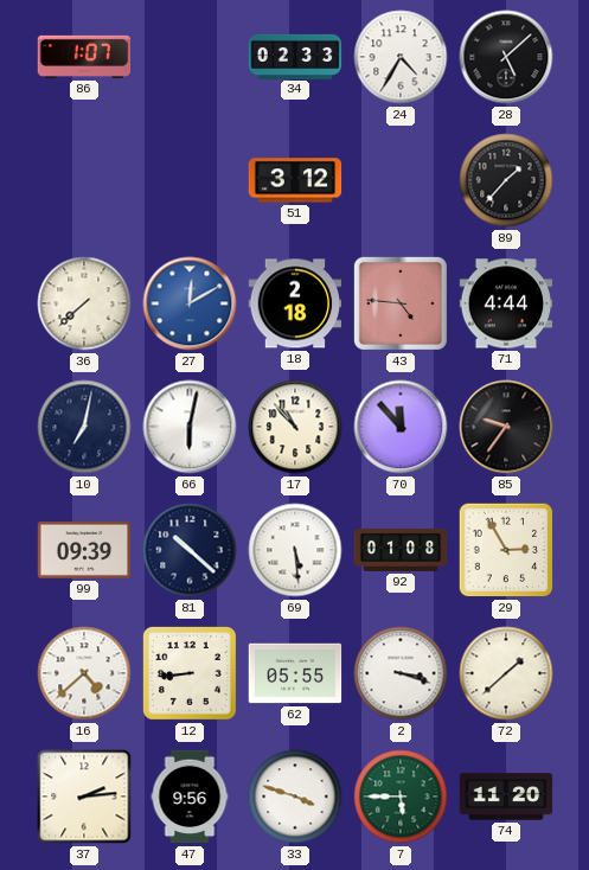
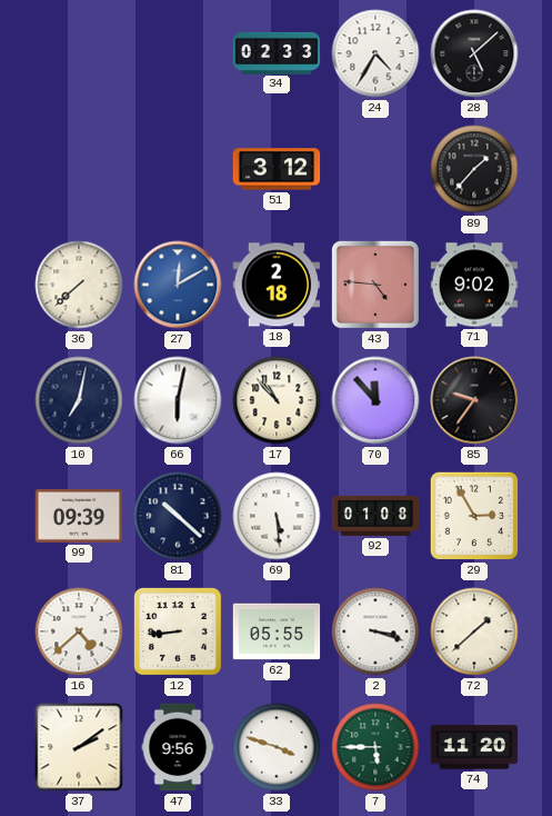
86: 1:07 -> none
71: 4:44 -> 9:02
37: 2:14 -> 2:09
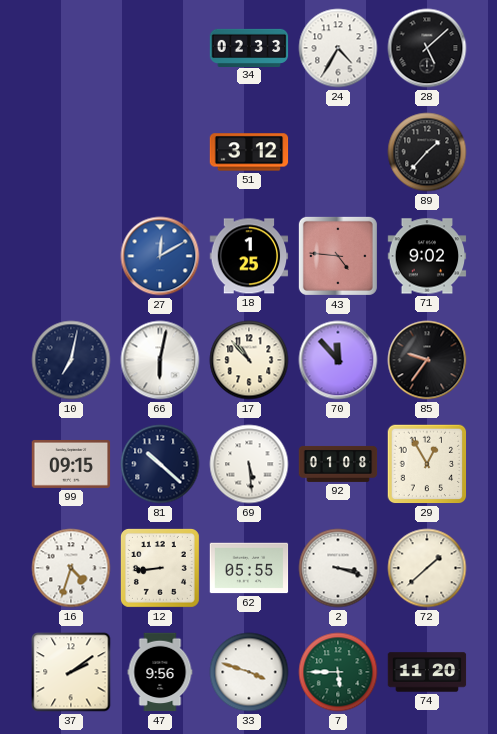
36: 7:38 -> none
18: 2:18 -> 1:25
99: 09:39 -> 09:15
29: 2:55 -> 12:55
16: 4:38 -> 4:33
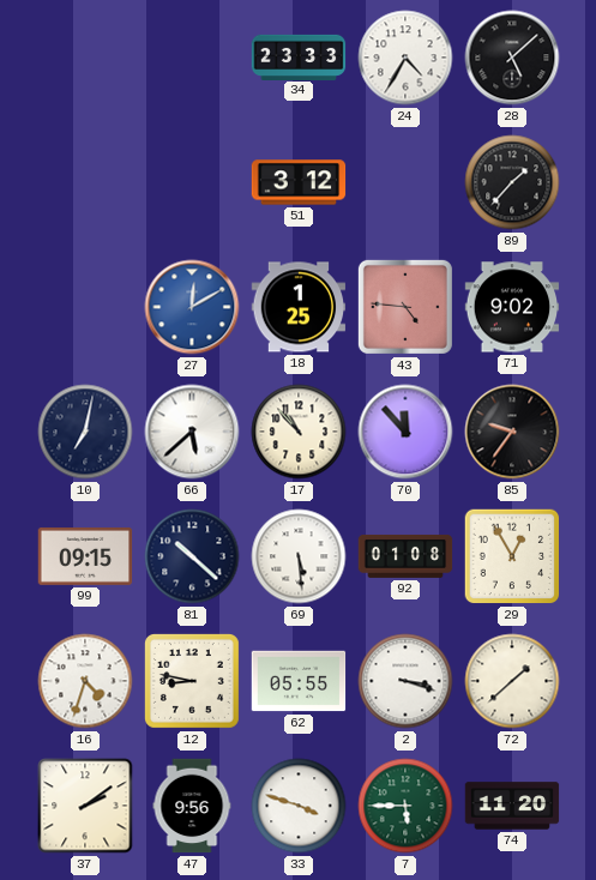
34: 02:33 -> 23:33
66: 6:02 -> 5:38
12: 8:44 -> 8:47
